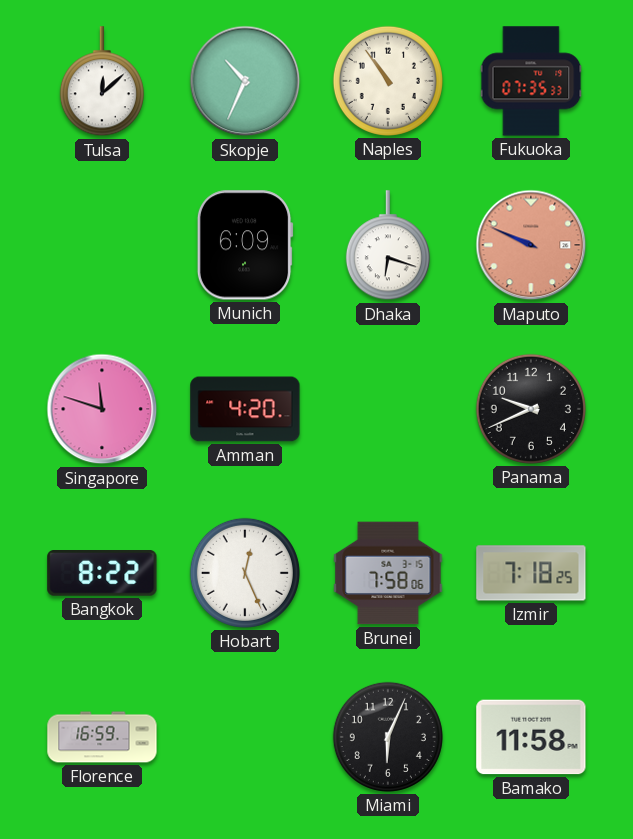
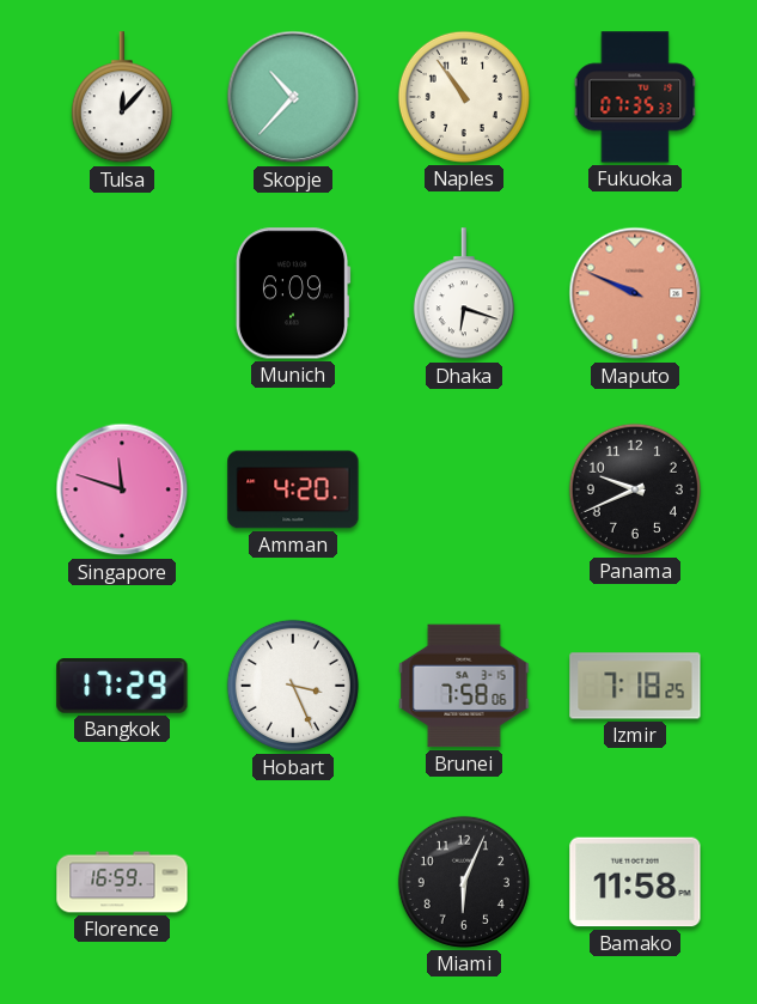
Tulsa: 12:08 -> 12:07
Skopje: 10:34 -> 10:37
Bangkok: 8:22 -> 17:29
Hobart: 12:26 -> 3:26
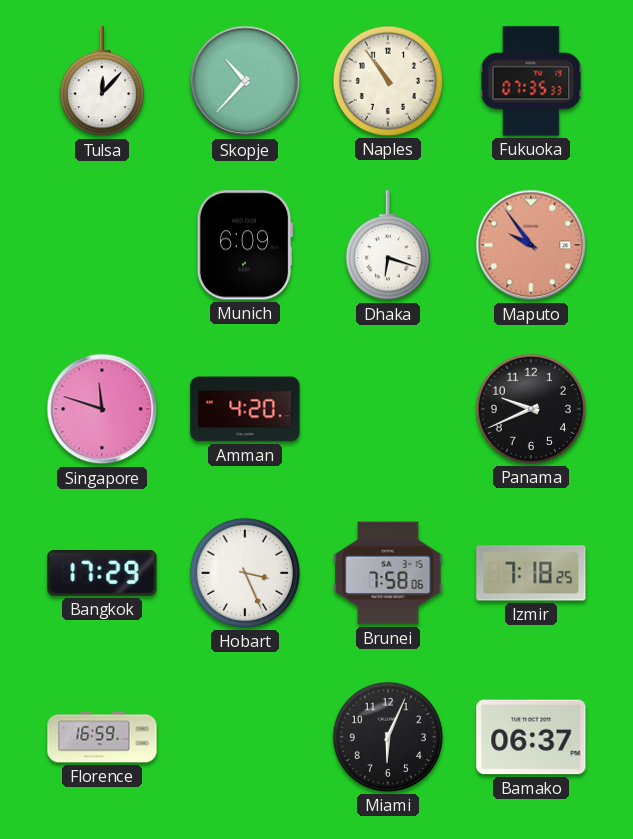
Maputo: 9:49 -> 9:54
Bamako: 11:58 -> 06:37
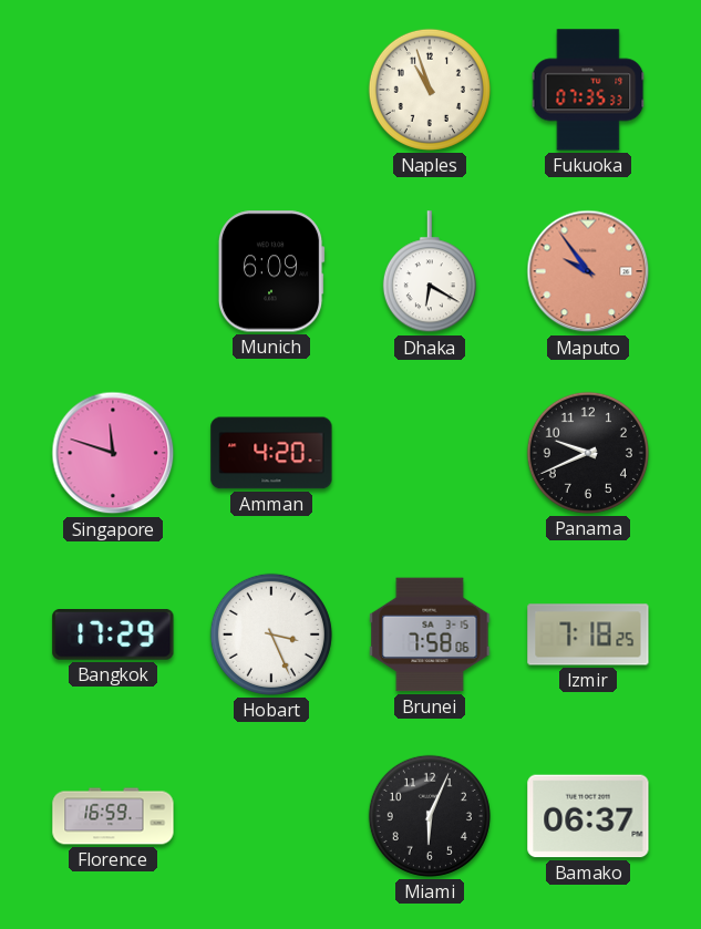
Tulsa: 12:07 -> none
Skopje: 10:37 -> none
Naples: 10:54 -> 10:57
Dhaka: 6:18 -> 6:20
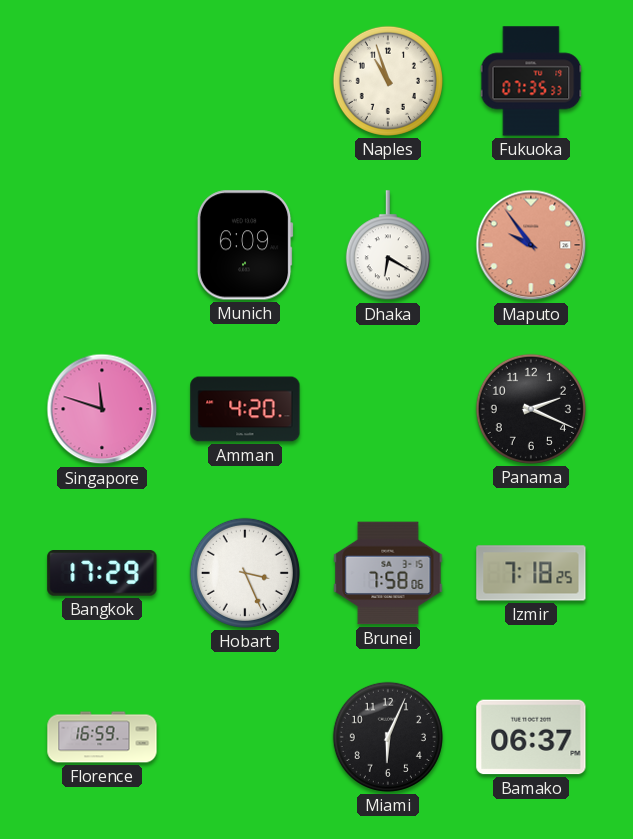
Panama: 9:41 -> 2:19
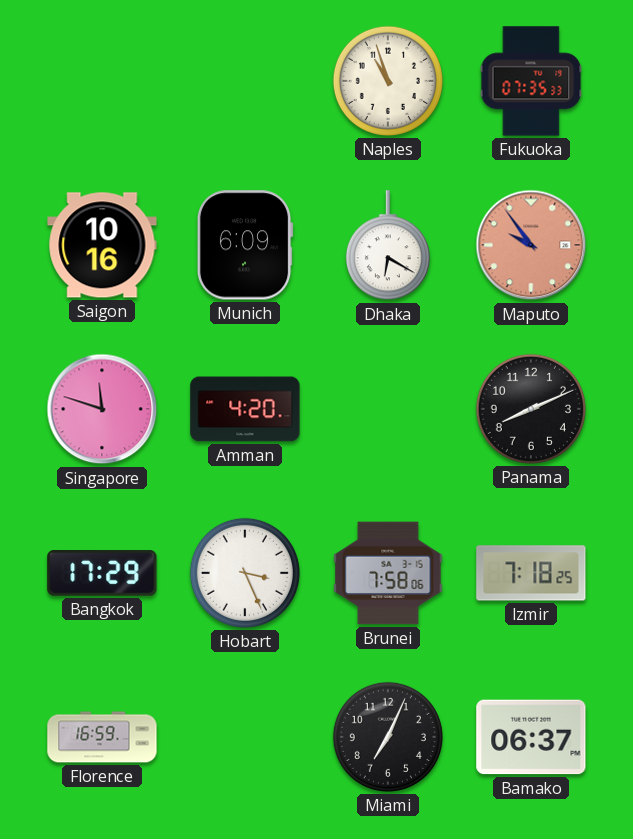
Saigon: none -> 10:16
Panama: 2:19 -> 8:11
Miami: 6:04 -> 7:04
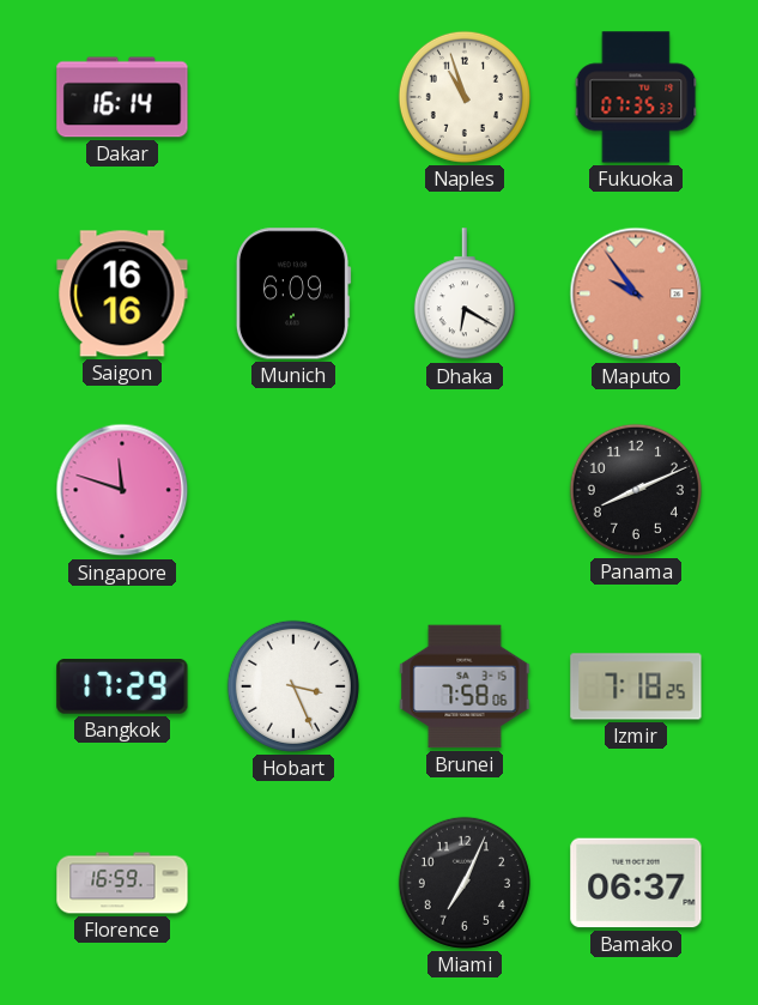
Dakar: none -> 16:14
Saigon: 10:16 -> 16:16
Amman: 4:20 -> none
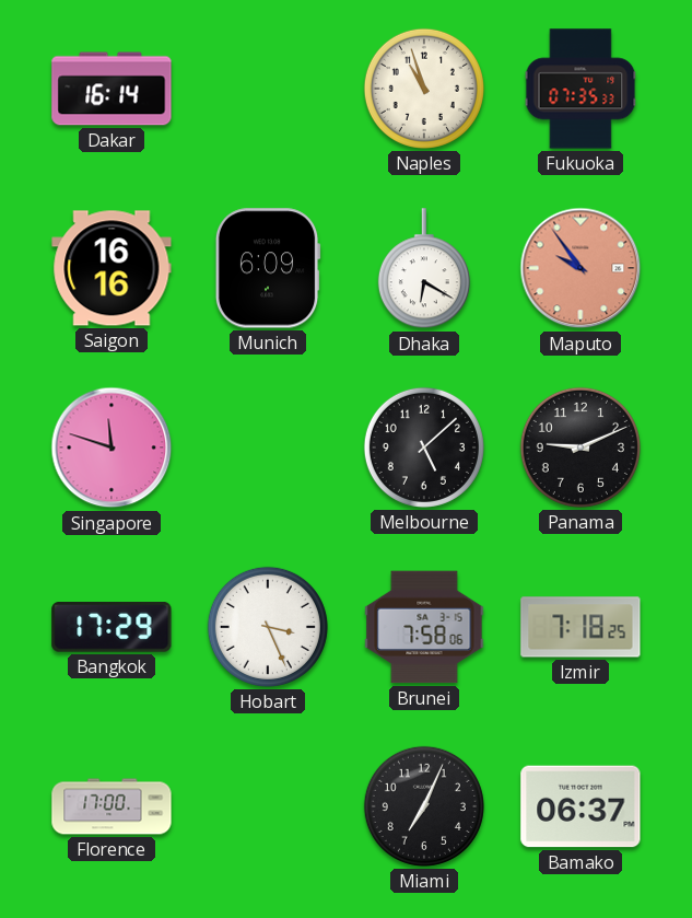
Melbourne: none -> 5:08
Panama: 8:11 -> 9:11
Florence: 16:59 -> 17:00
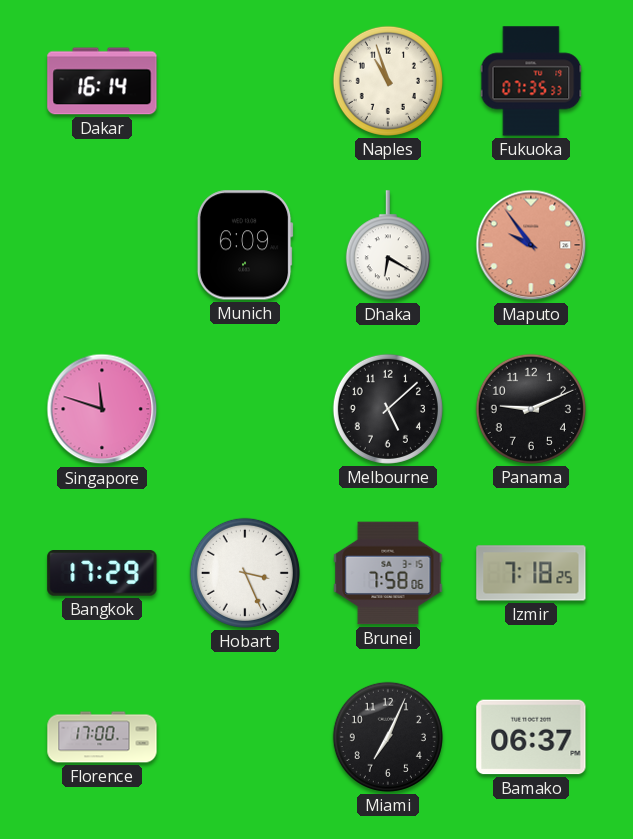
Saigon: 16:16 -> none
